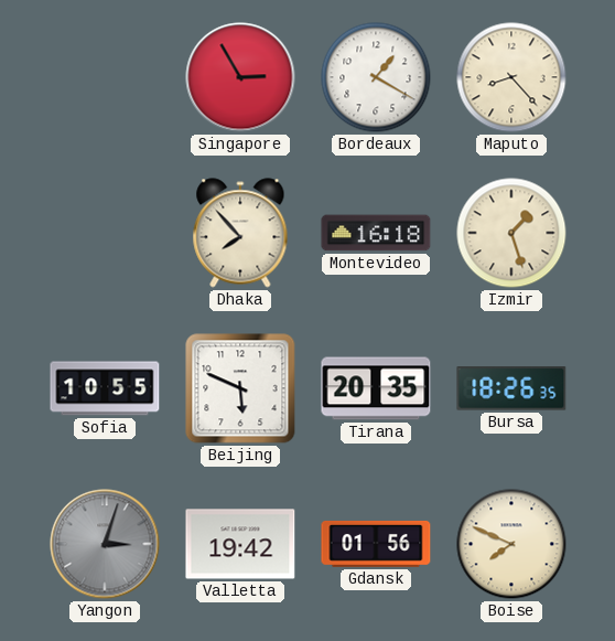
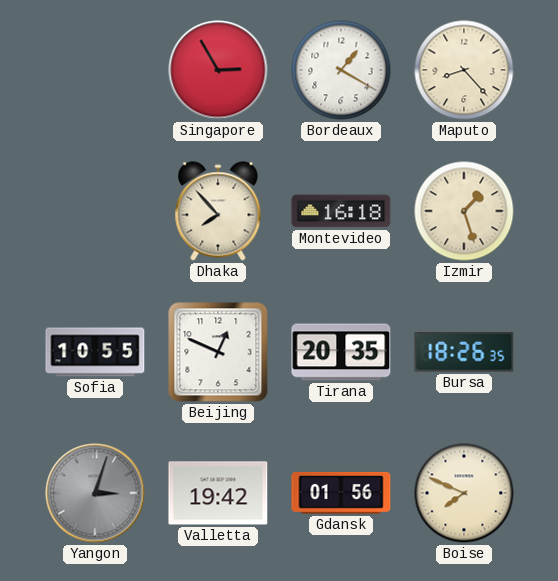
Beijing: 5:49 -> 12:49
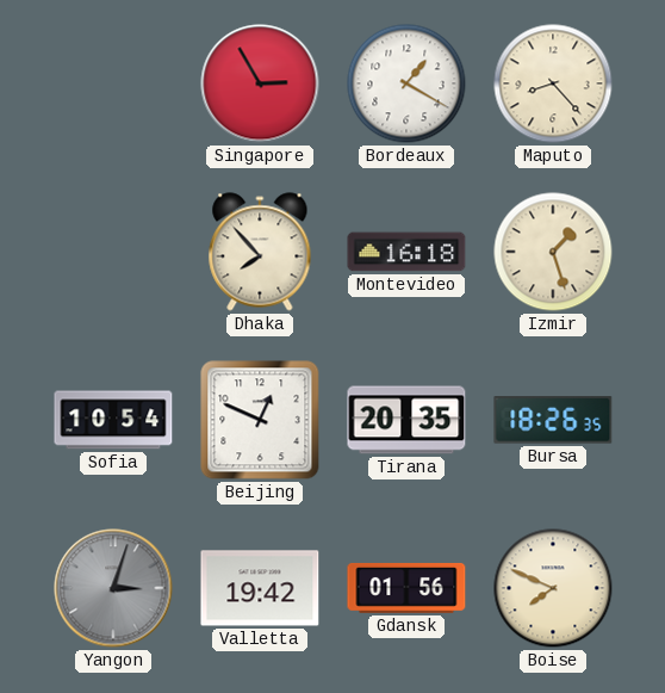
Sofia: 10:55 -> 10:54
